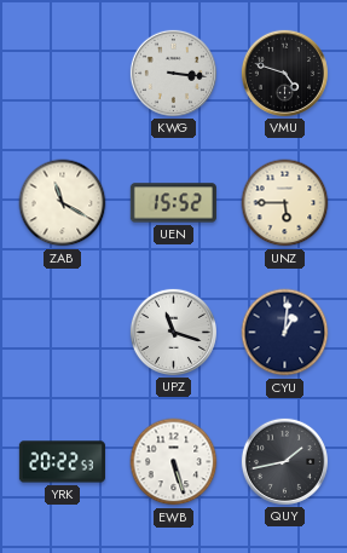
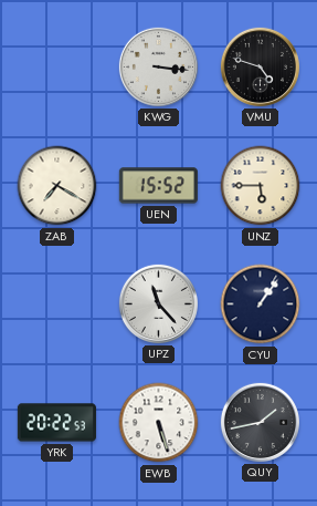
ZAB: 11:20 -> 7:20
UPZ: 11:18 -> 11:23
CYU: 1:01 -> 1:06
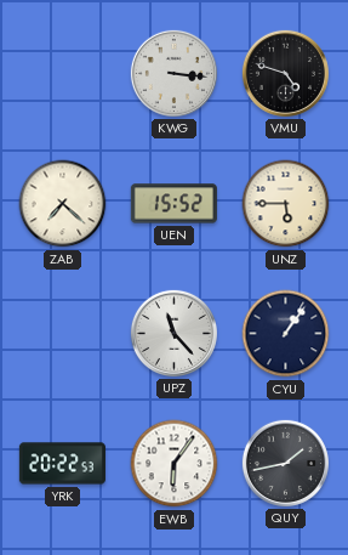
ZAB: 7:20 -> 7:22
EWB: 5:27 -> 6:06
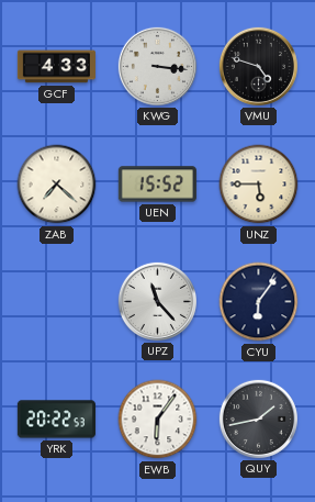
GCF: none -> 4:33
CYU: 1:06 -> 6:06
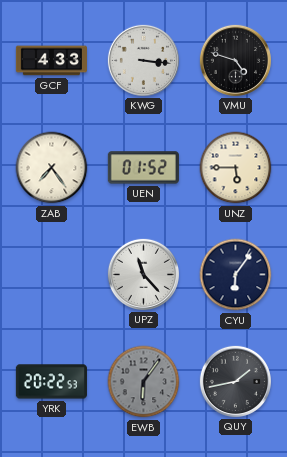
ZAB: 7:22 -> 7:24
UEN: 15:52 -> 01:52
EWB dial: white -> grey
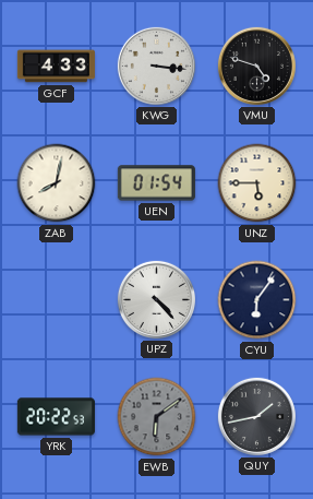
ZAB: 7:24 -> 8:02
UEN: 01:52 -> 01:54
UPZ: 11:23 -> 4:23
EWB: 6:06 -> 6:09
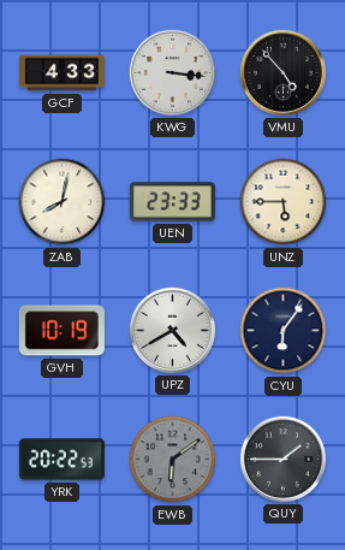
VMU: 4:48 -> 4:53
UEN: 01:54 -> 23:33
GVH: none -> 10:19
UPZ: 4:23 -> 4:40
QUY: 1:43 -> 1:45
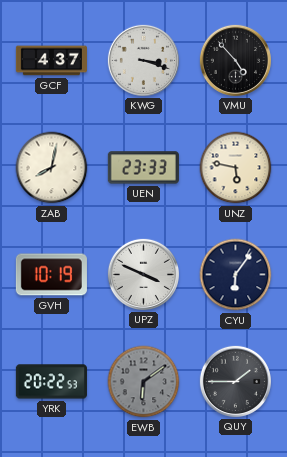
GCF: 4:33 -> 4:37
KWG: 3:16 -> 3:18
UNZ: 5:45 -> 5:47
UPZ: 4:40 -> 3:49
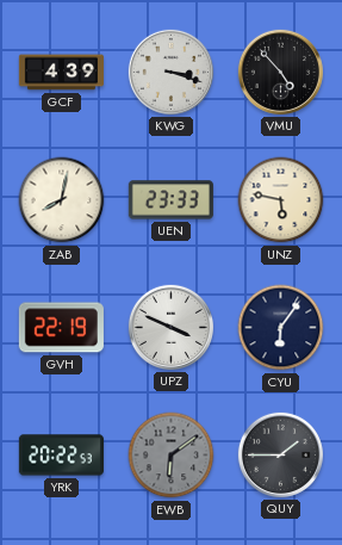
GCF: 4:37 -> 4:39
GVH: 10:19 -> 22:19
